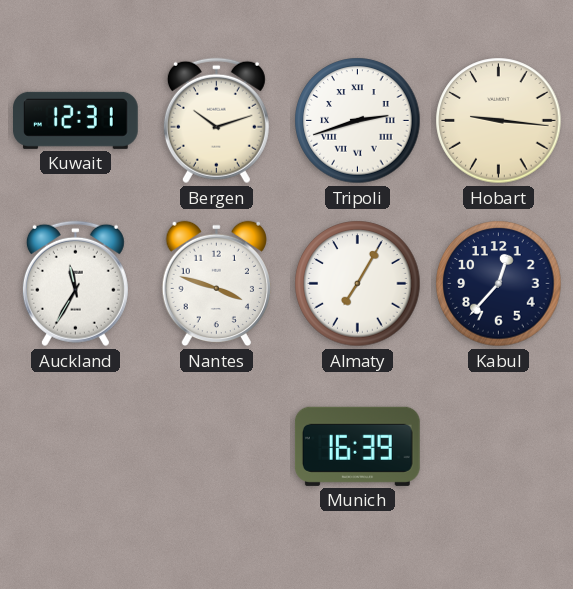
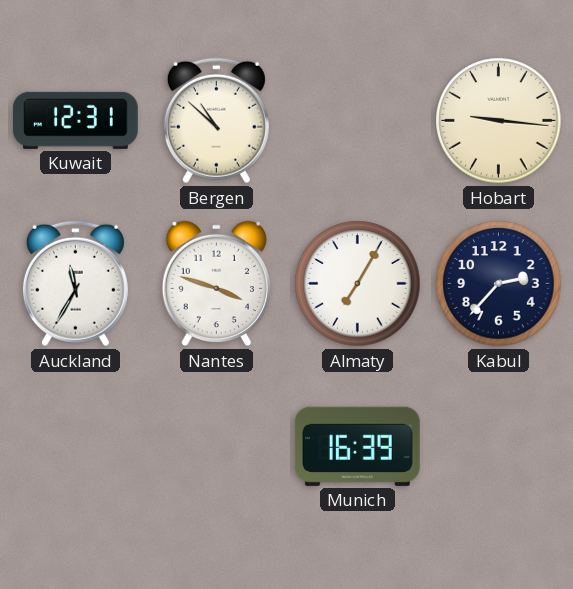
Bergen: 10:12 -> 10:52
Tripoli: 2:42 -> none
Kabul: 12:37 -> 2:37
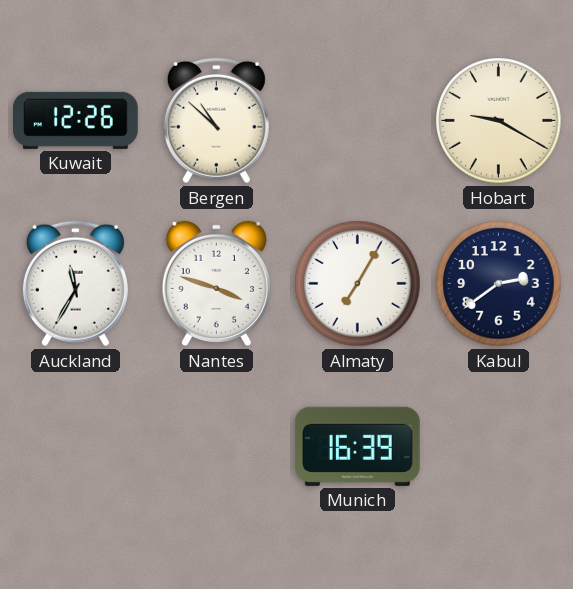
Kuwait: 12:31 -> 12:26
Hobart: 9:16 -> 9:20
Kabul: 2:37 -> 2:39
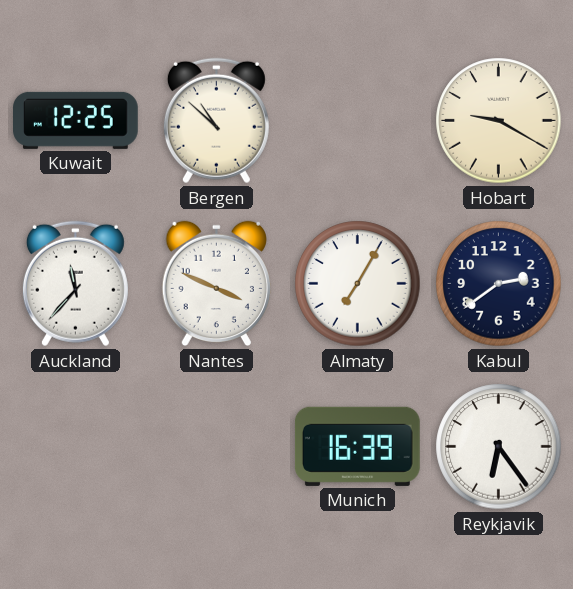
Kuwait: 12:26 -> 12:25
Auckland: 11:35 -> 11:37
Nantes: 3:48 -> 3:49
Reykjavik: none -> 6:24
